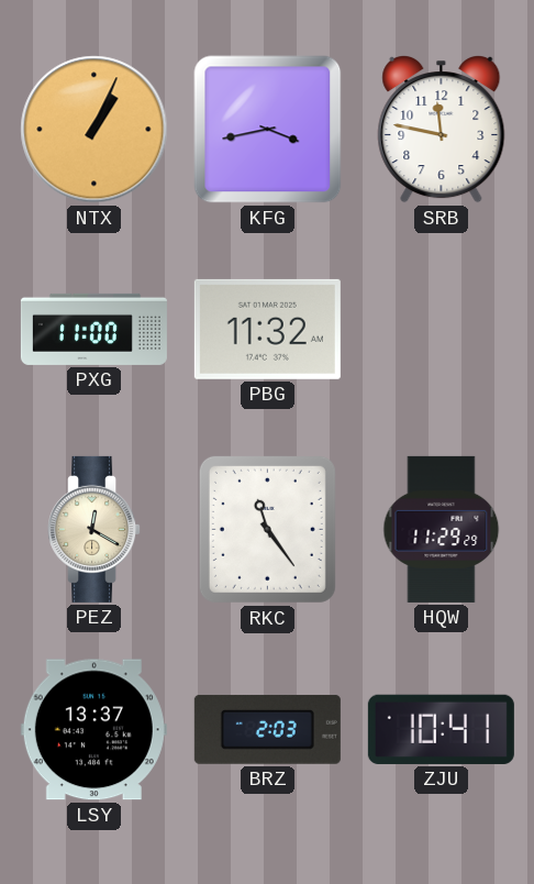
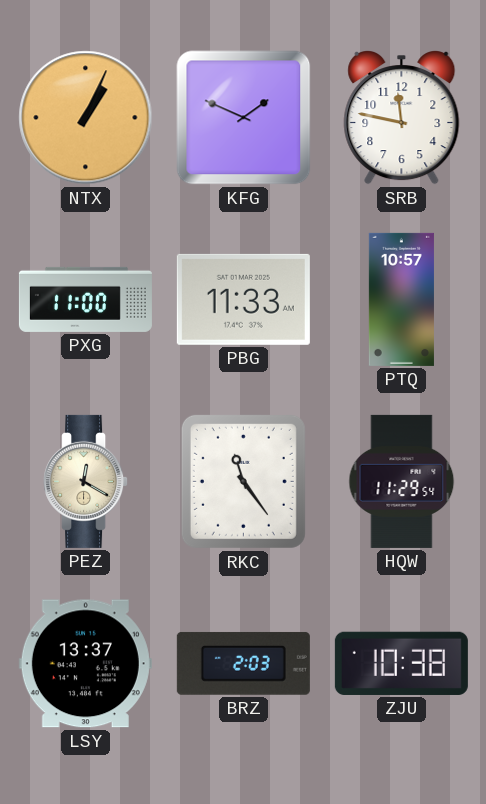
KFG: 3:43 -> 1:49
PBG: 11:32 -> 11:33
PTQ: none -> 10:57
HQW: 11:29:29 -> 11:29:54
ZJU: 10:41 -> 10:38
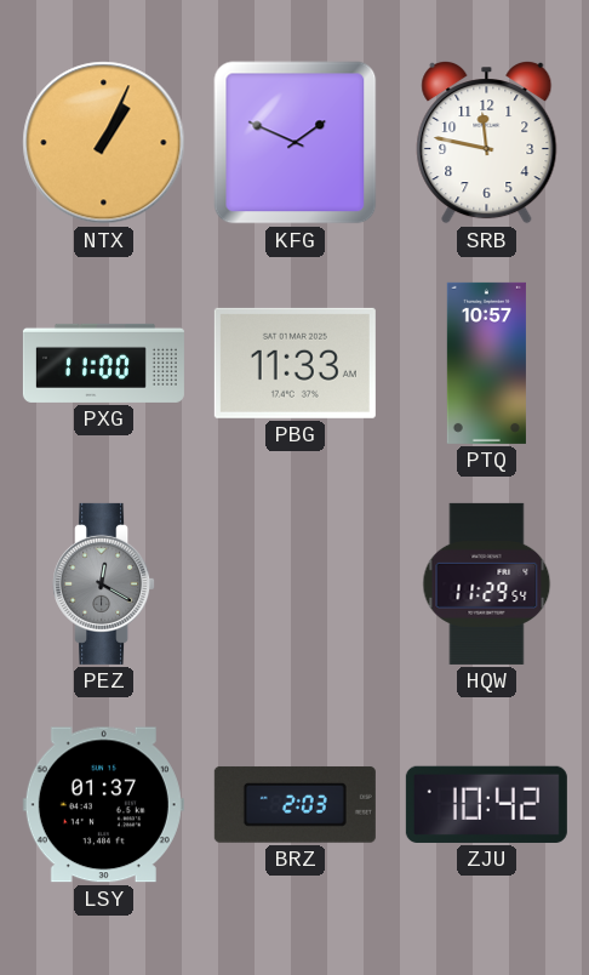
PEZ dial: cream -> grey
RKC: 11:24 -> none
LSY: 13:37 -> 01:37
ZJU: 10:38 -> 10:42
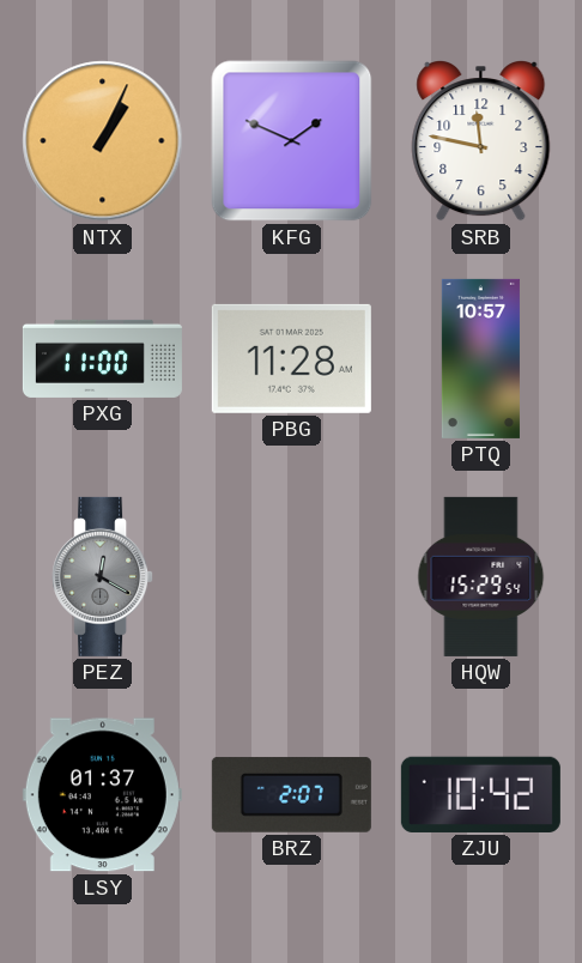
PBG: 11:33 -> 11:28
HQW: 11:29 -> 15:29
BRZ: 2:03 -> 2:07
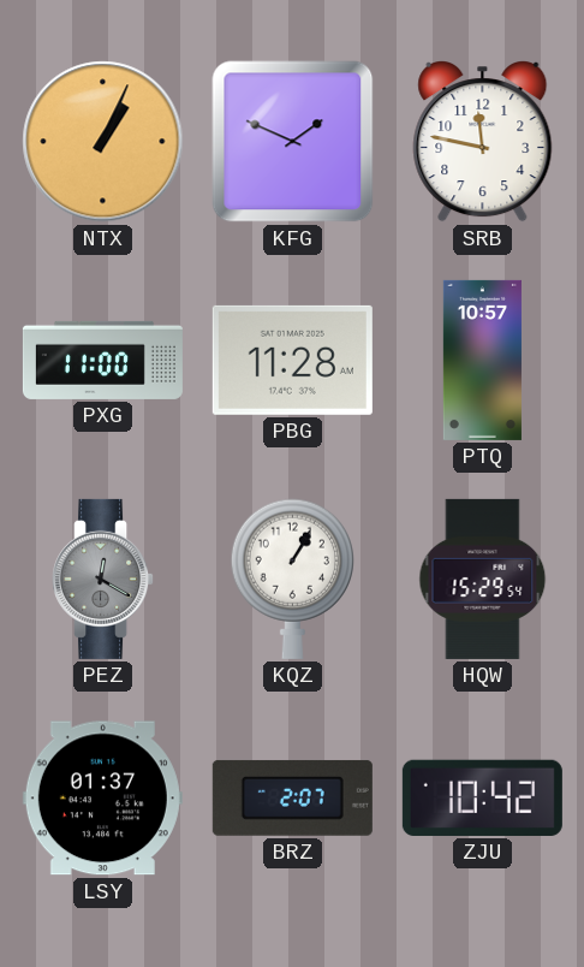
KQZ: none -> 1:05
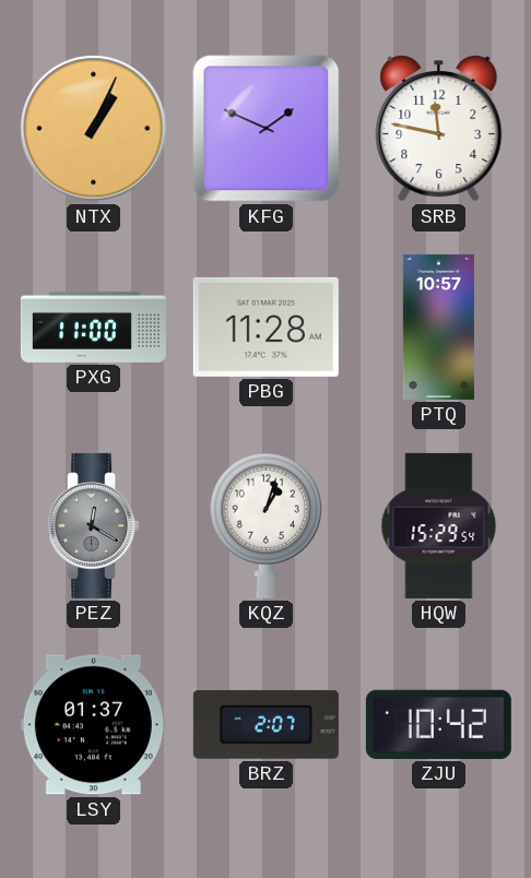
KQZ: 1:05 -> 1:03
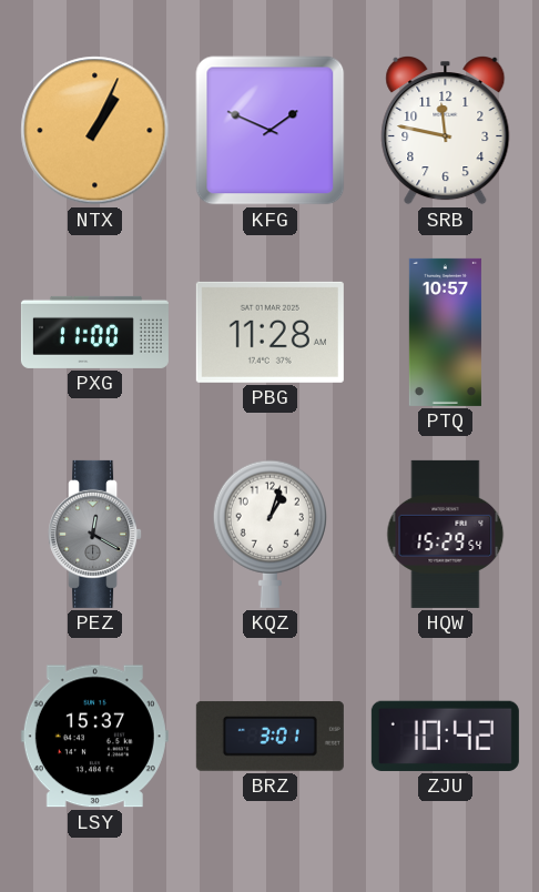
LSY: 01:37 -> 15:37
BRZ: 2:07 -> 3:01
